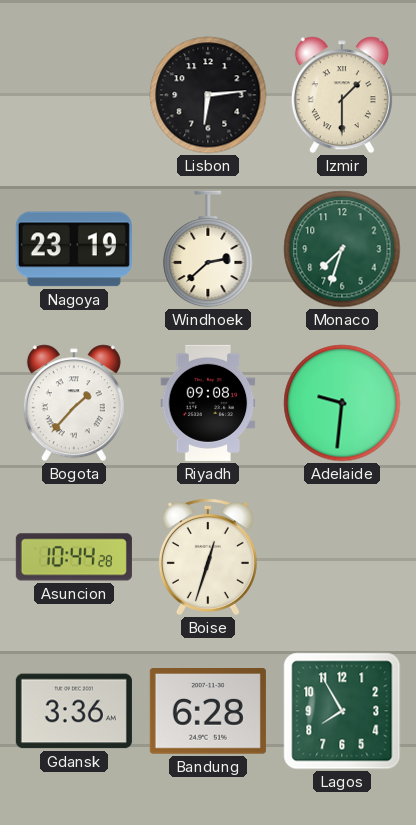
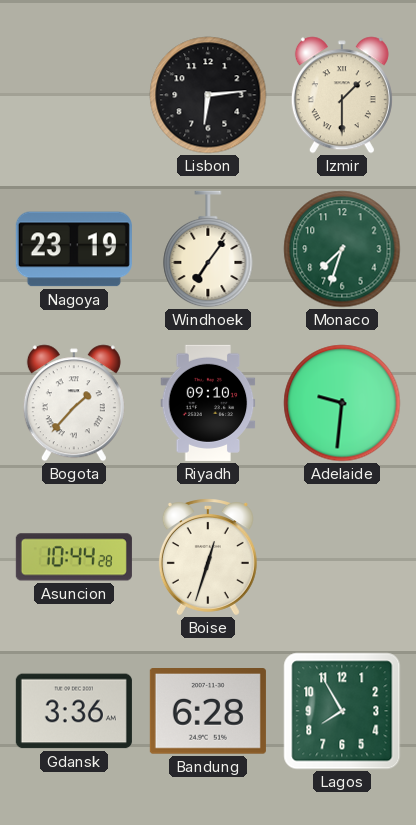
Windhoek: 2:38 -> 7:06
Riyadh: 09:08 -> 09:10
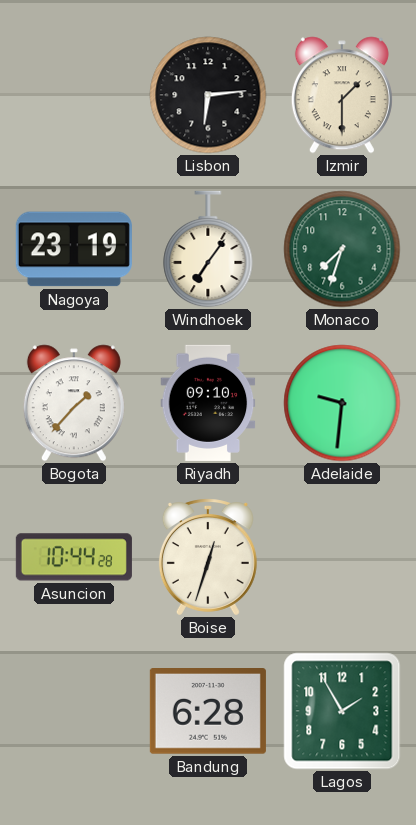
Gdansk: 3:36 -> none
Lagos: 7:55 -> 1:55
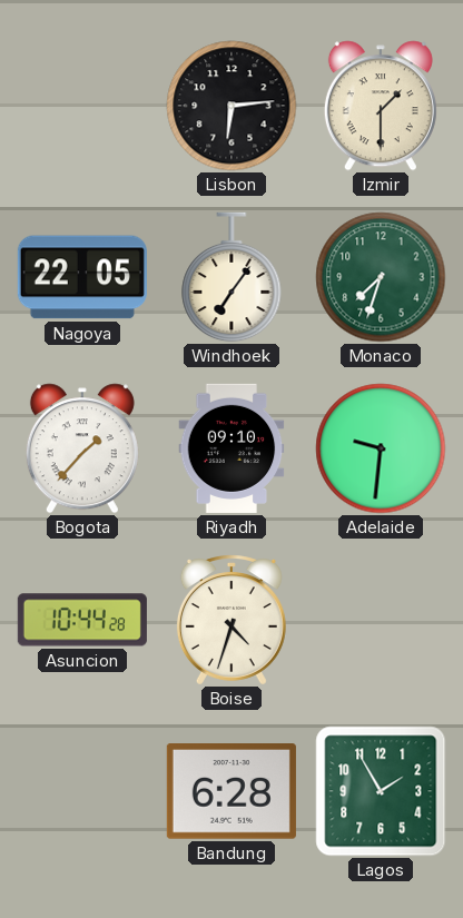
Nagoya: 23:19 -> 22:05
Boise: 12:33 -> 4:33
